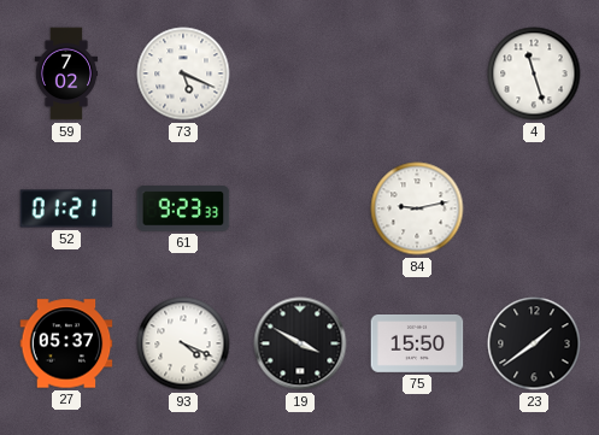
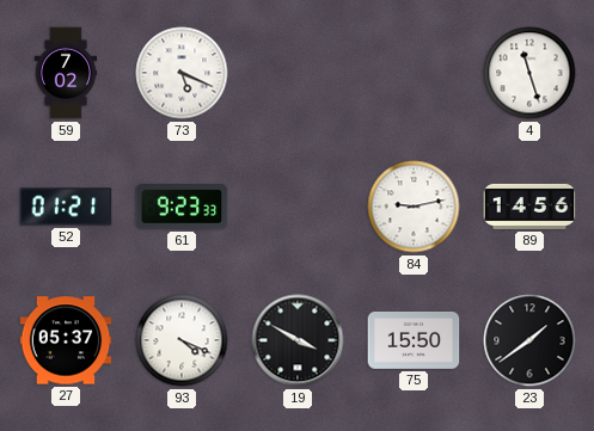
89: none -> 14:56
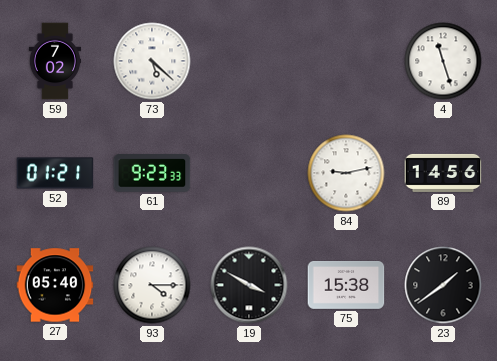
73: 5:19 -> 5:22
27: 05:37 -> 05:40
93: 4:19 -> 4:15
75: 15:50 -> 15:38
